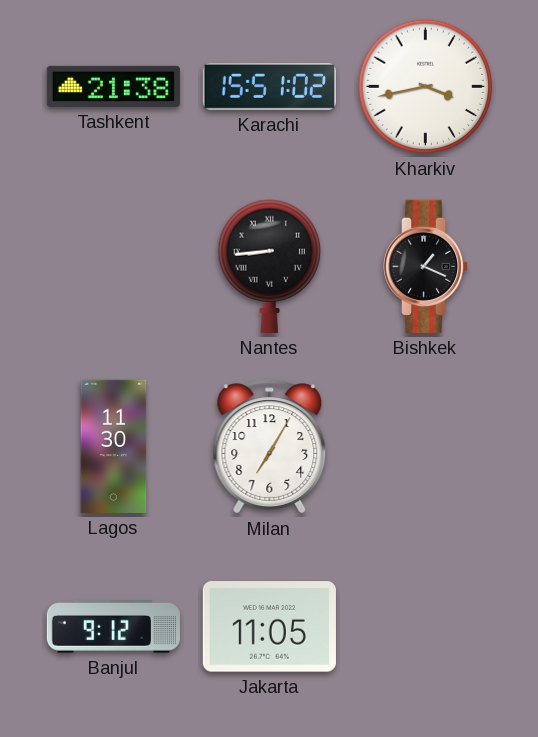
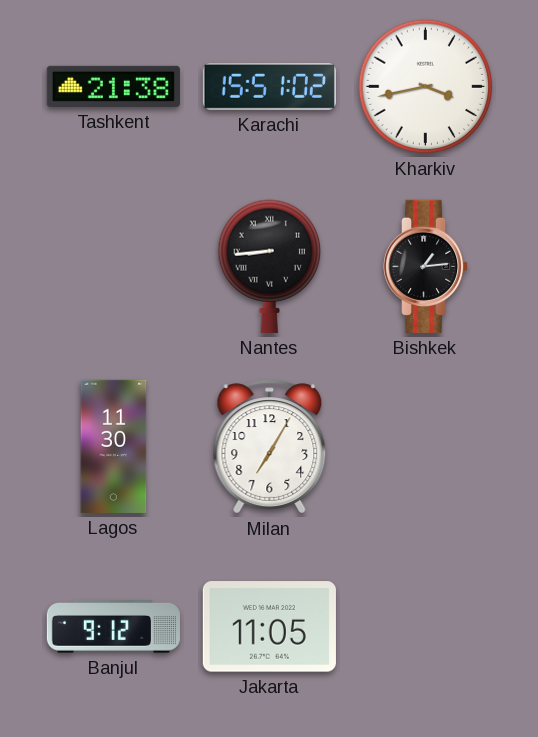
Bishkek: 1:19 -> 1:14
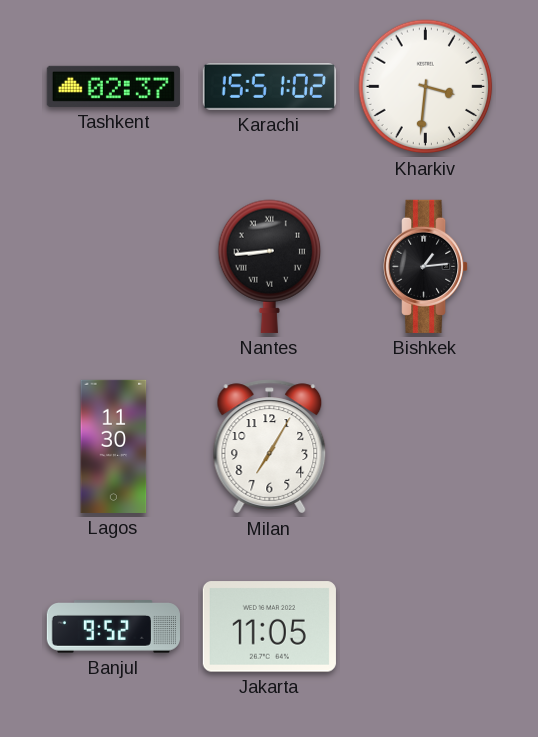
Tashkent: 21:38 -> 02:37
Kharkiv: 3:43 -> 3:31
Banjul: 9:12 -> 9:52
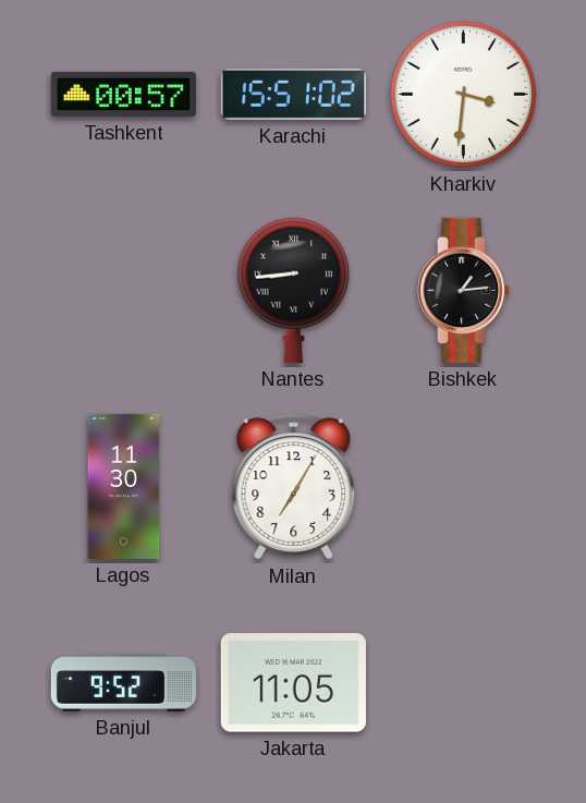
Tashkent: 02:37 -> 00:57
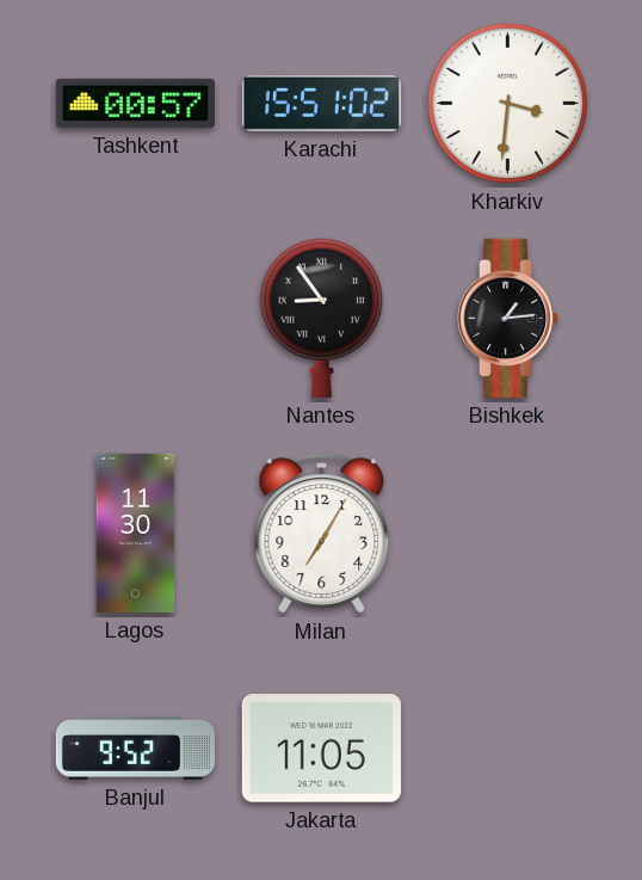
Nantes: 8:44 -> 8:54
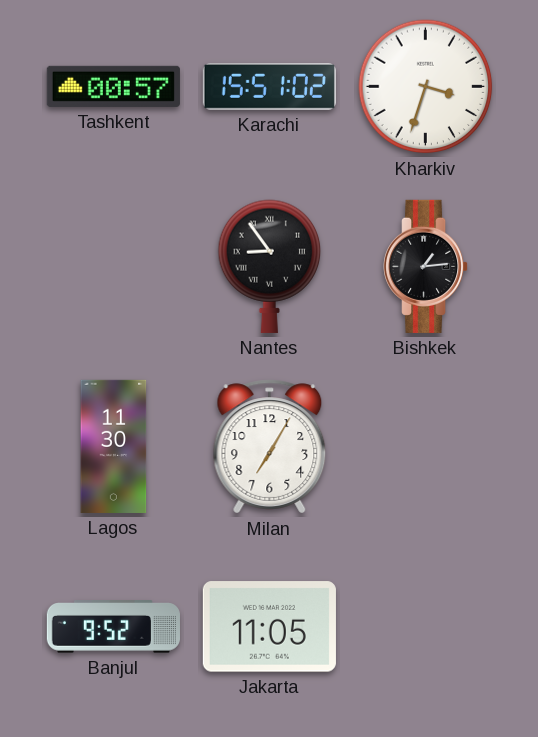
Kharkiv: 3:31 -> 3:33
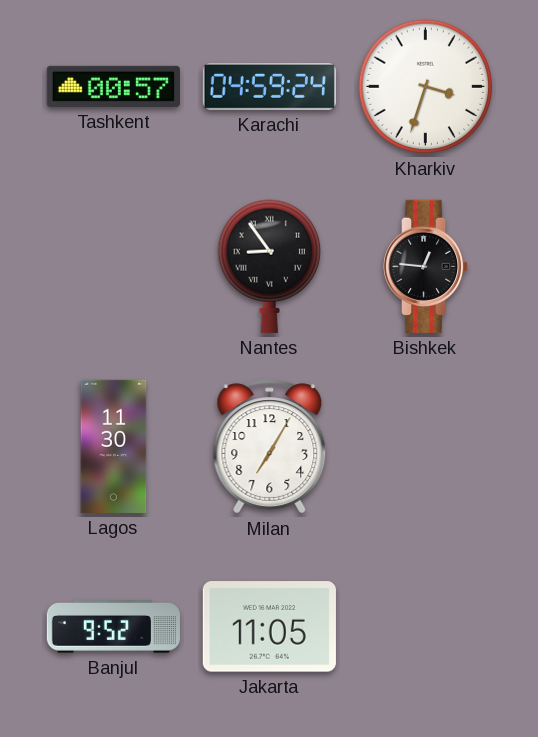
Karachi: 15:51 -> 04:59
Bishkek: 1:14 -> 12:46
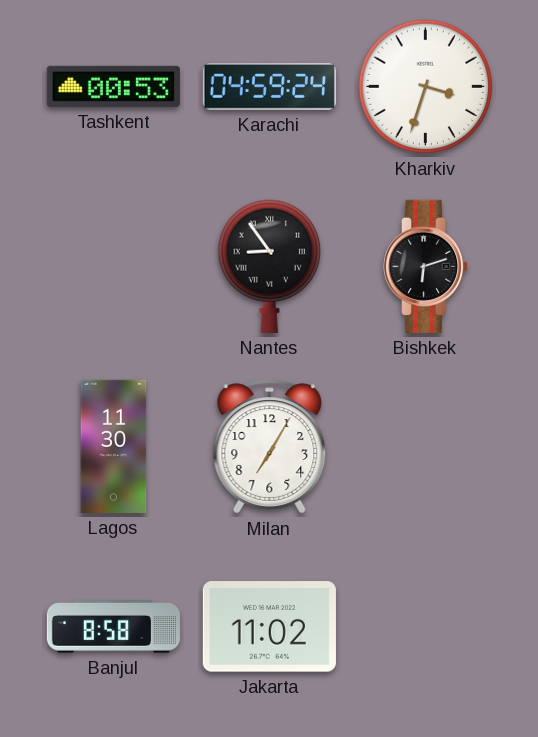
Tashkent: 00:57 -> 00:53
Bishkek: 12:46 -> 6:12
Banjul: 9:52 -> 8:58
Jakarta: 11:05 -> 11:02
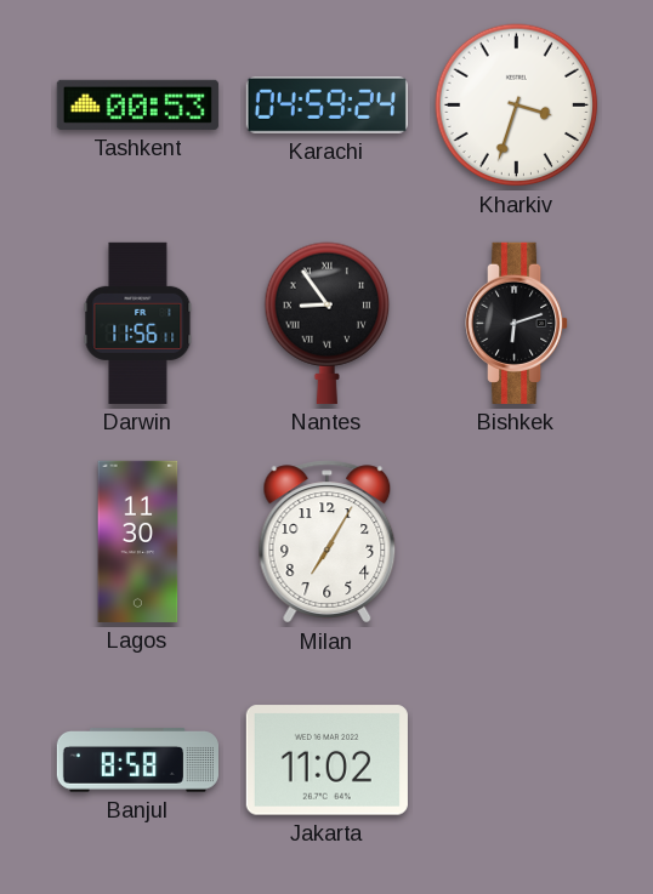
Darwin: none -> 11:56
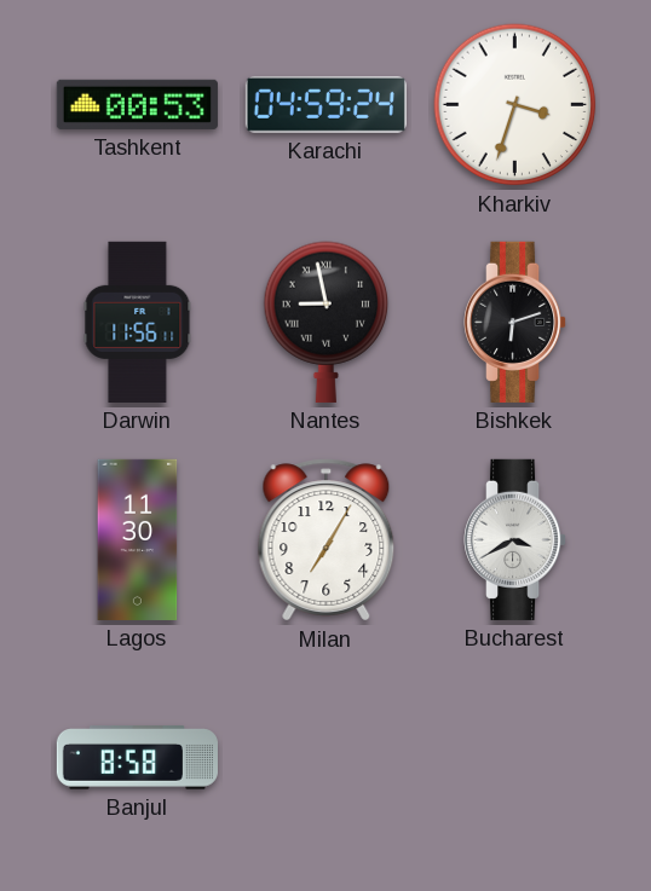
Nantes: 8:54 -> 8:58
Bucharest: none -> 3:40
Jakarta: 11:02 -> none
